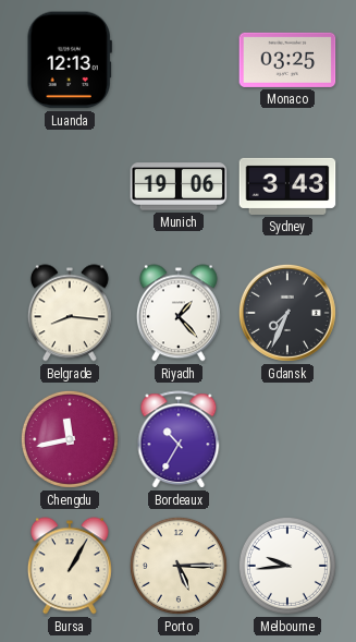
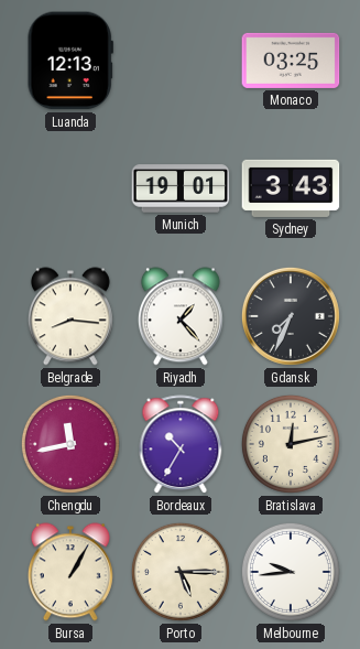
Munich: 19:06 -> 19:01
Bratislava: none -> 12:13
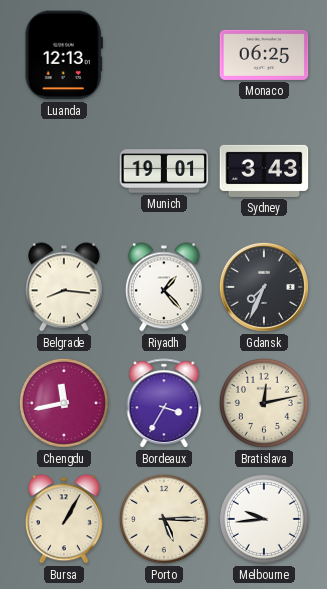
Monaco: 03:25 -> 06:25
Bordeaux: 10:35 -> 3:35
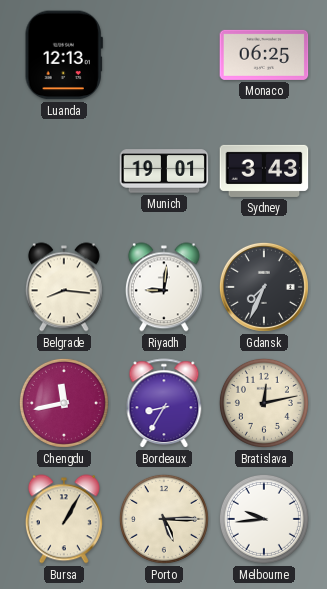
Riyadh: 1:23 -> 9:01
Bordeaux: 3:35 -> 8:35
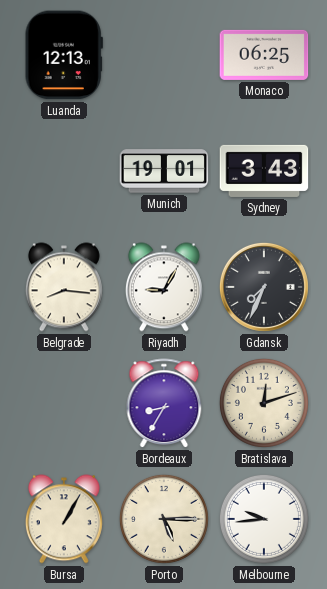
Riyadh: 9:01 -> 9:05
Chengdu: 11:43 -> none
Bratislava: 12:13 -> 12:12
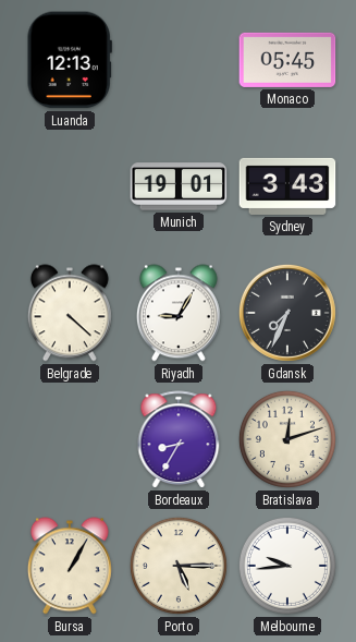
Monaco: 06:25 -> 05:45
Belgrade: 8:16 -> 4:22
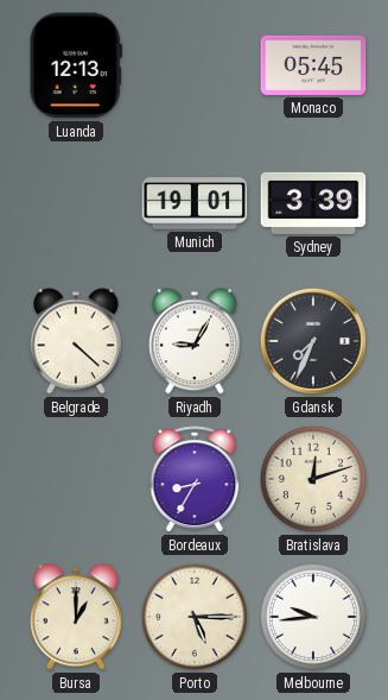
Sydney: 3:43 -> 3:39
Bursa: 1:05 -> 1:00
